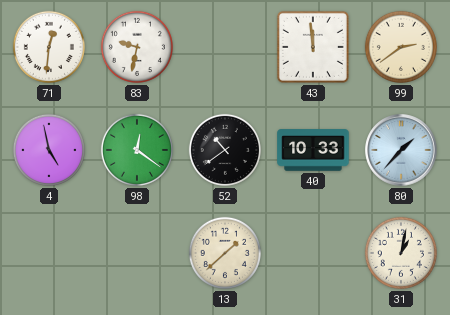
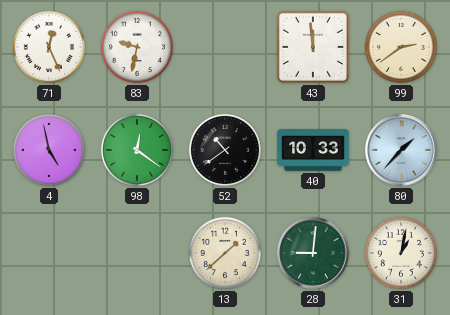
71: 12:31 -> 12:26
28: none -> 9:01
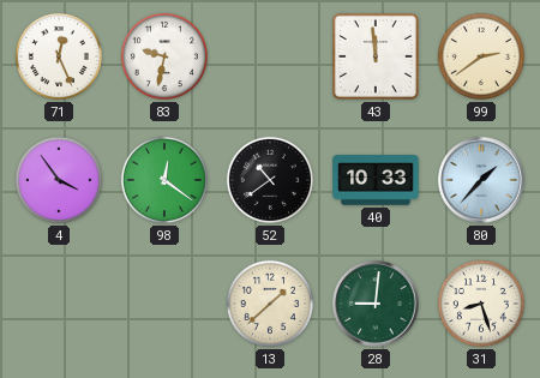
4: 4:58 -> 3:54
31: 1:02 -> 8:27
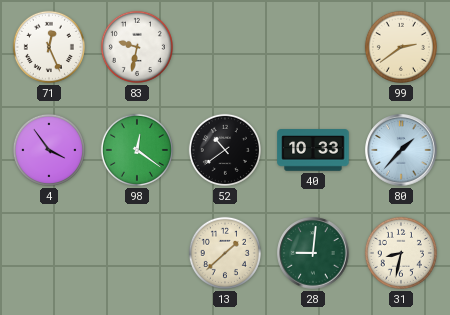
43: 11:59 -> none
31: 8:27 -> 8:32
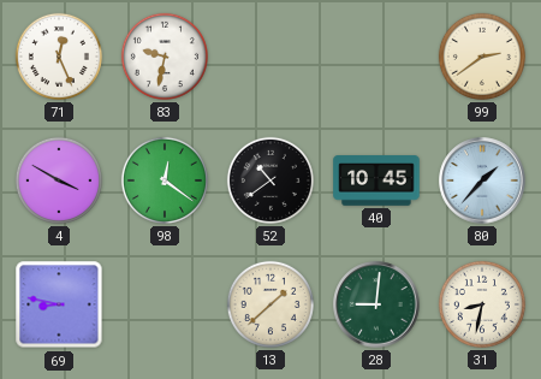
4: 3:54 -> 3:50
40: 10:33 -> 10:45
69: none -> 8:47
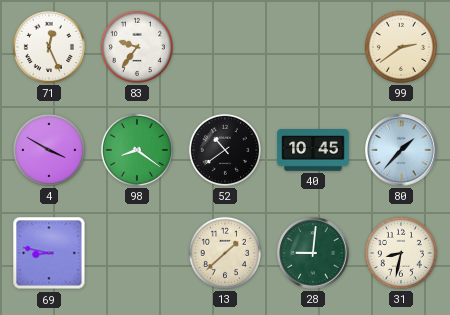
83: 9:32 -> 9:36
98: 12:21 -> 8:21
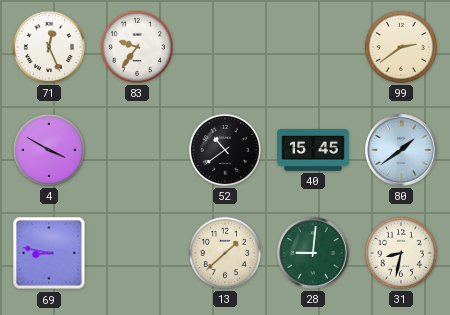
98: 8:21 -> none
40: 10:45 -> 15:45
80: 1:37 -> 1:39
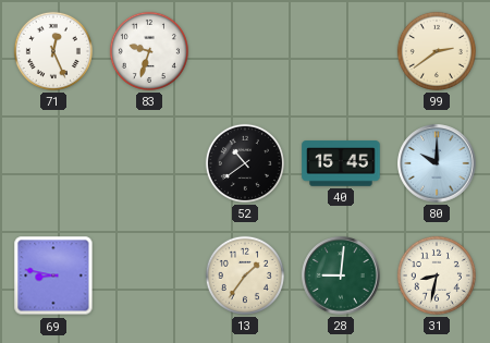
83: 9:36 -> 9:33
4: 3:50 -> none
80: 1:39 -> 10:00
13: 1:38 -> 1:36
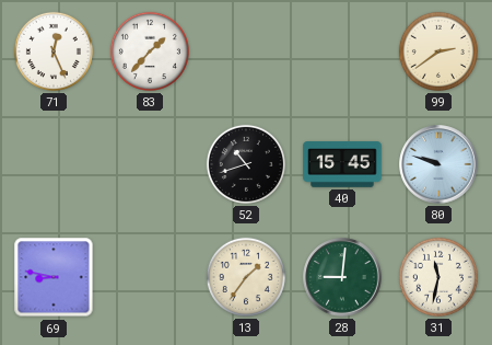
83: 9:33 -> 1:37
52: 10:39 -> 10:42
80: 10:00 -> 9:48
31: 8:32 -> 11:32
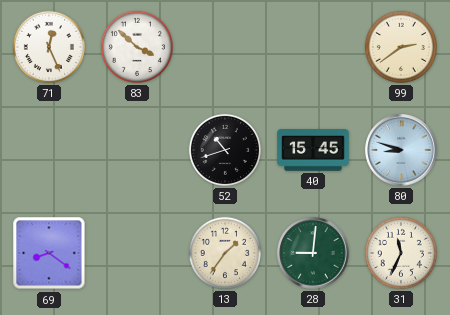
83: 1:37 -> 3:52
80: 9:48 -> 8:48
69: 8:47 -> 8:21
31: 11:32 -> 11:34
